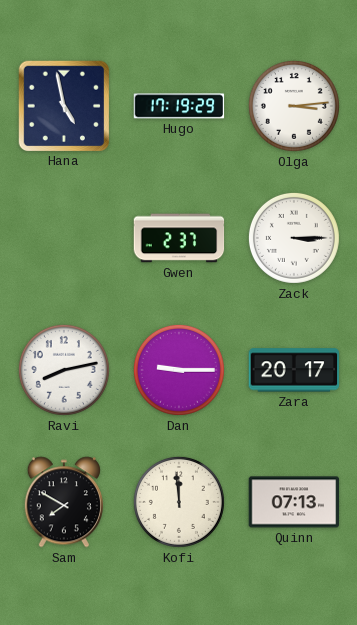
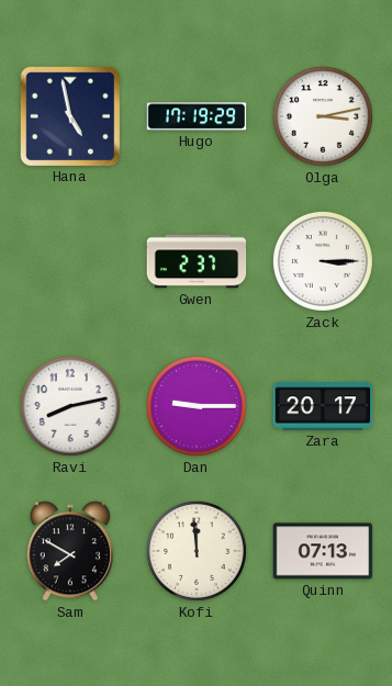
Olga: 3:14 -> 3:13
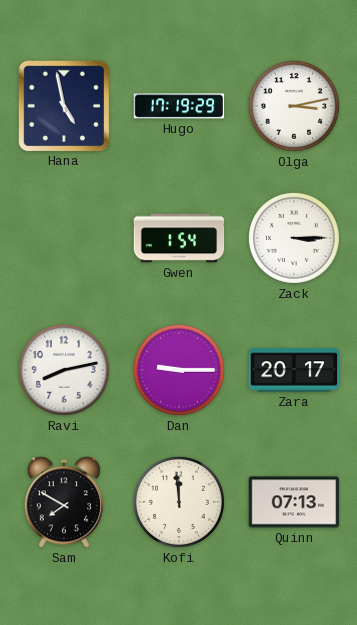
Gwen: 2:37 -> 1:54
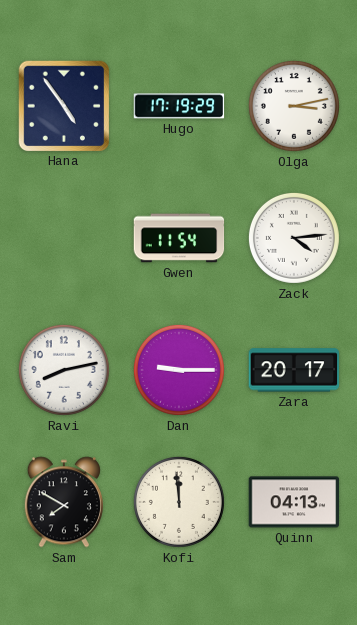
Hana: 4:58 -> 4:54
Gwen: 1:54 -> 11:54
Zack: 3:15 -> 4:14
Quinn: 07:13 -> 04:13
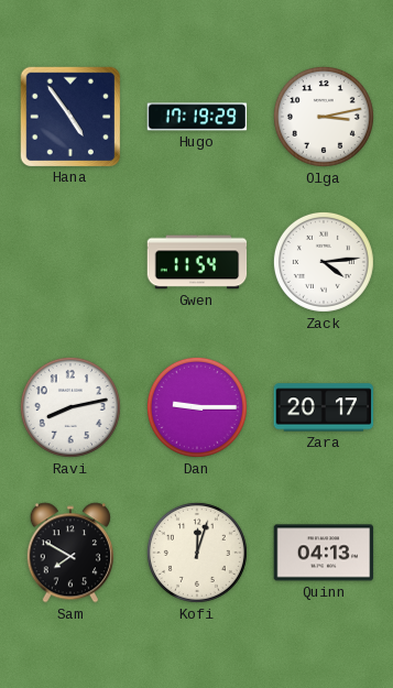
Kofi: 11:59 -> 12:03
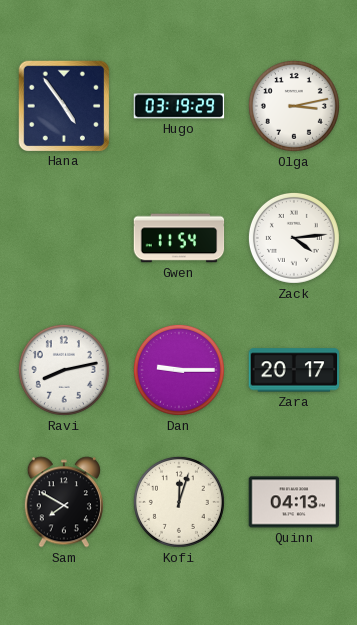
Hugo: 17:19 -> 03:19
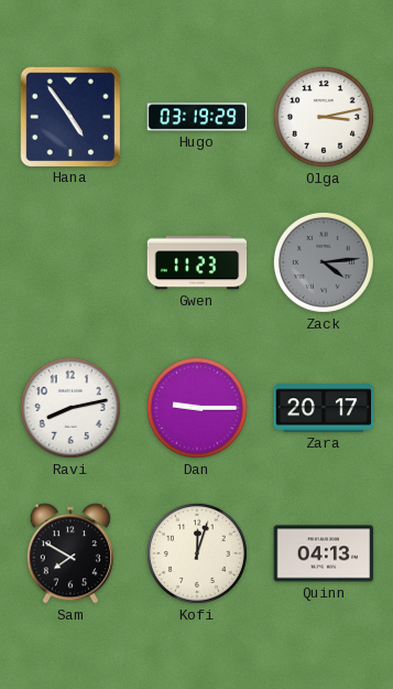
Gwen: 11:54 -> 11:23
Zack dial: white -> grey
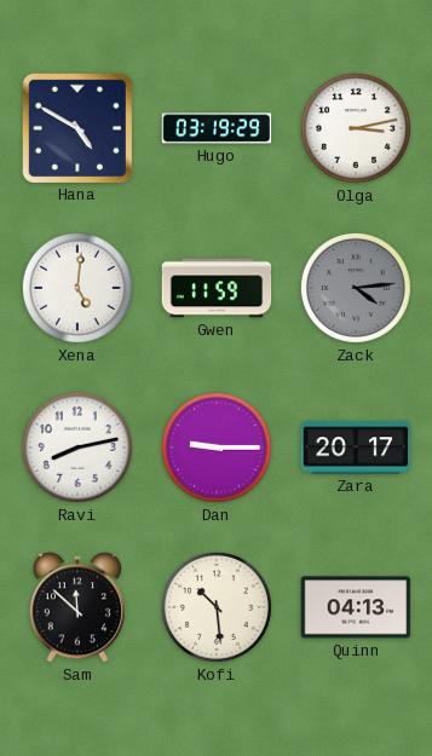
Hana: 4:54 -> 4:50
Xena: none -> 5:01
Gwen: 11:23 -> 11:59
Sam: 7:50 -> 11:52
Kofi: 12:03 -> 10:29
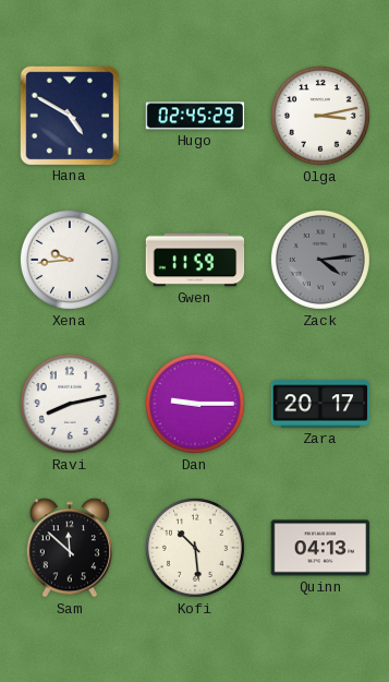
Hugo: 03:19 -> 02:45
Xena: 5:01 -> 9:44
